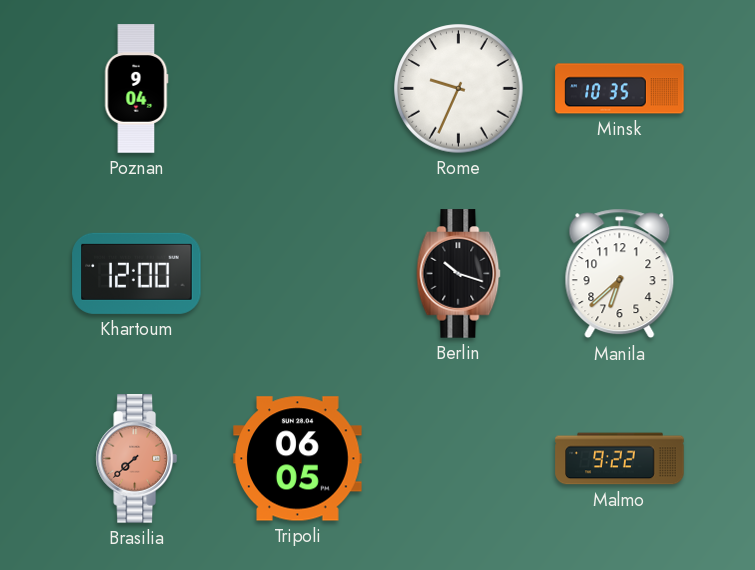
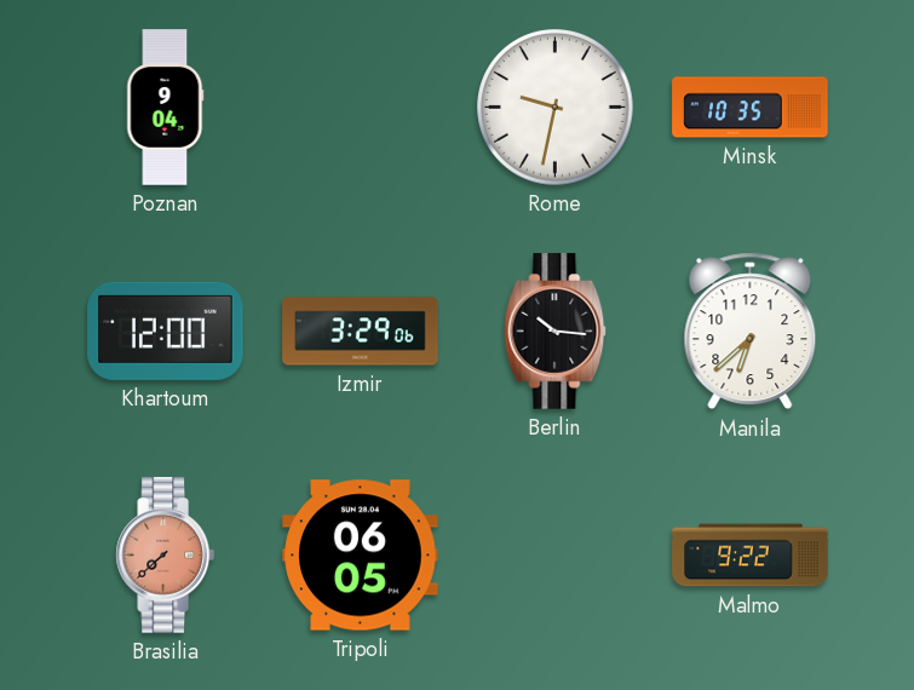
Rome: 9:34 -> 9:32
Izmir: none -> 3:29
Berlin: 10:18 -> 10:16
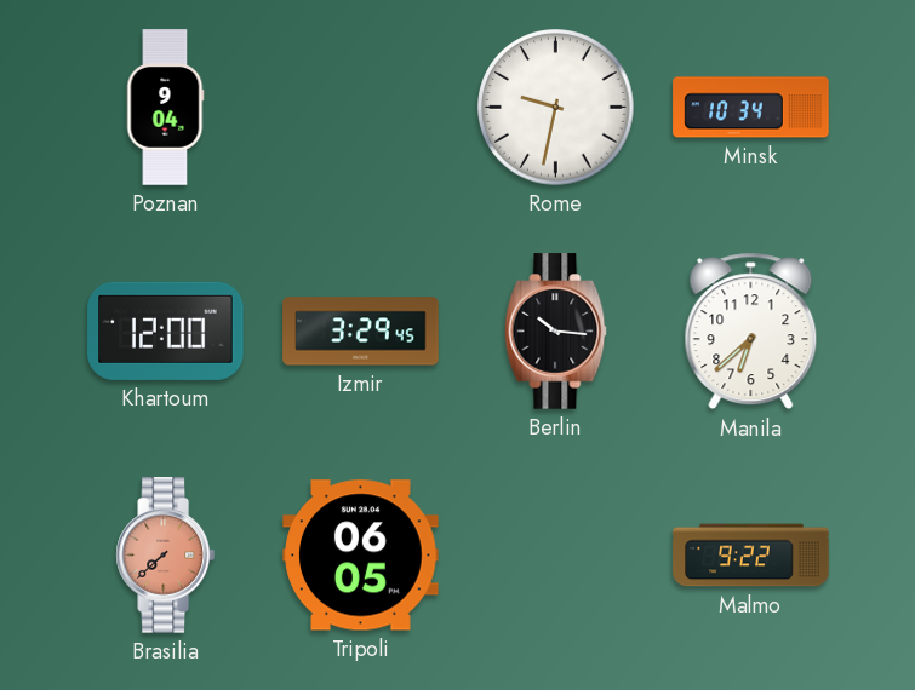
Minsk: 10:35 -> 10:34
Izmir: 3:29:06 -> 3:29:45
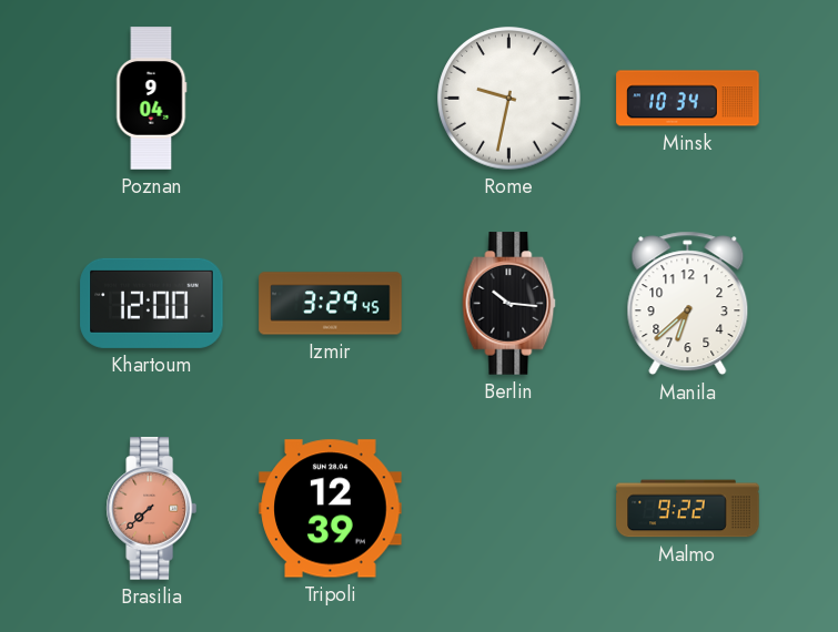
Tripoli: 06:05 -> 12:39
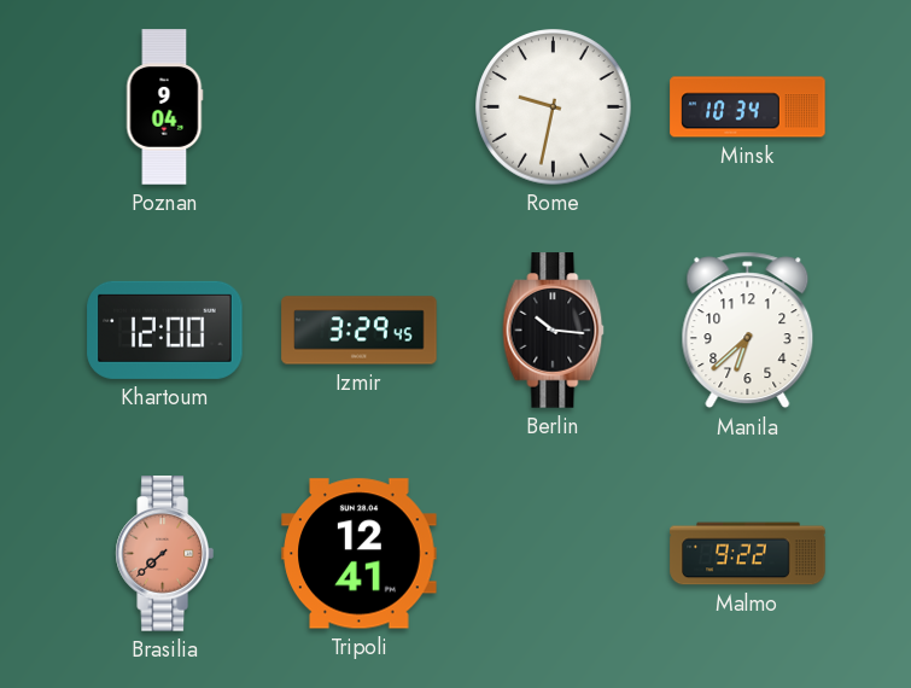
Tripoli: 12:39 -> 12:41
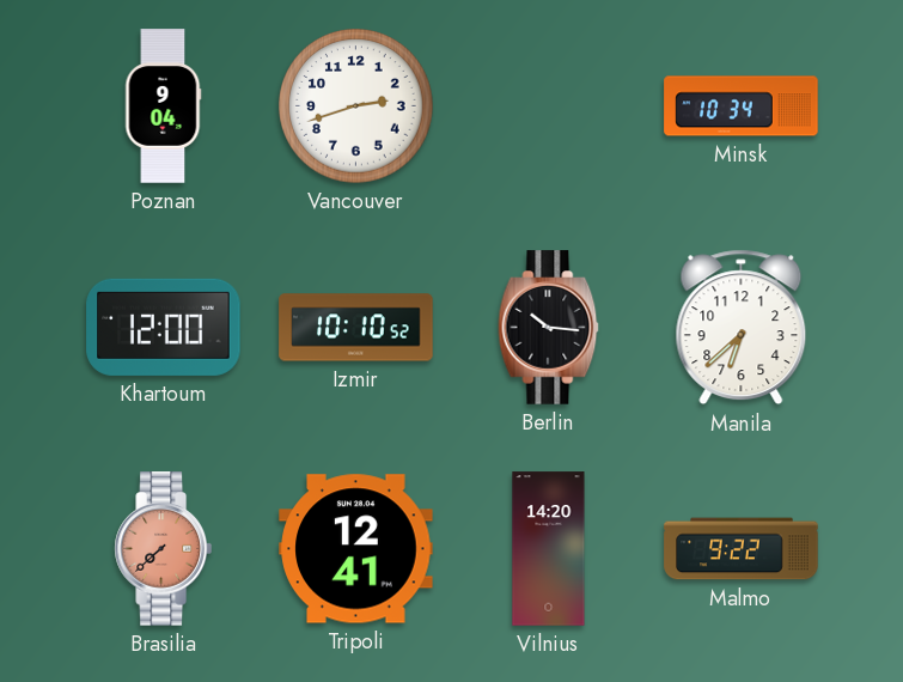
Vancouver: none -> 2:42
Rome: 9:32 -> none
Izmir: 3:29 -> 10:10
Vilnius: none -> 14:20
